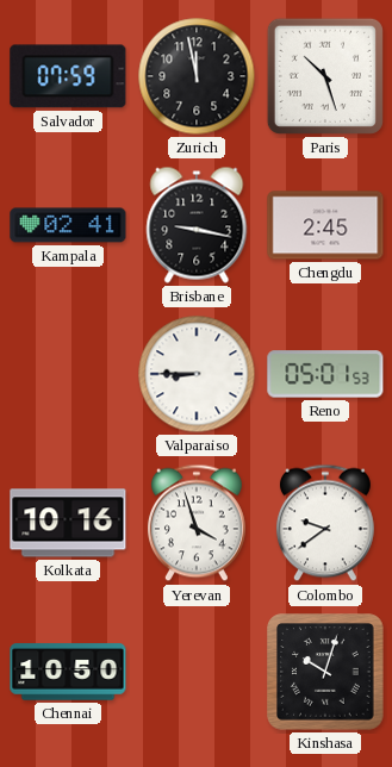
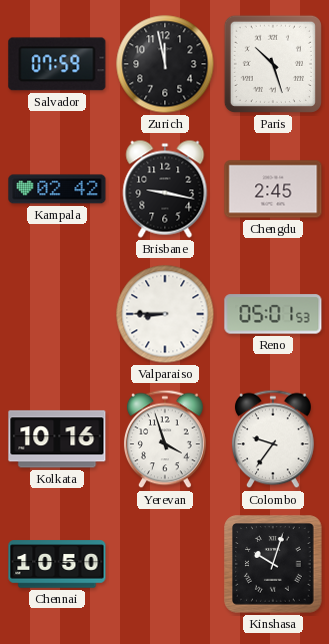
Kampala: 02:41 -> 02:42
Colombo: 9:39 -> 9:36
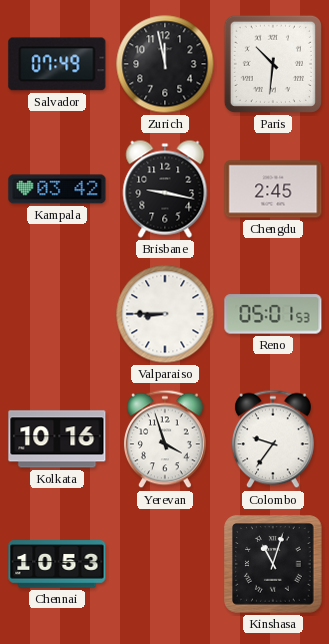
Salvador: 07:59 -> 07:49
Paris: 10:27 -> 10:31
Kampala: 02:42 -> 03:42
Chennai: 10:50 -> 10:53
Kinshasa: 10:03 -> 11:03
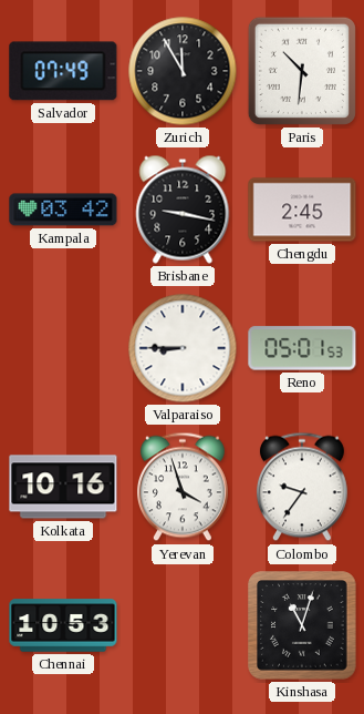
Zurich: 11:58 -> 11:55
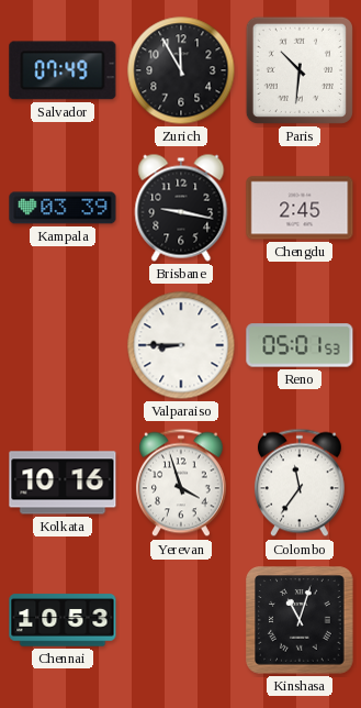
Kampala: 03:42 -> 03:39
Colombo: 9:36 -> 11:36
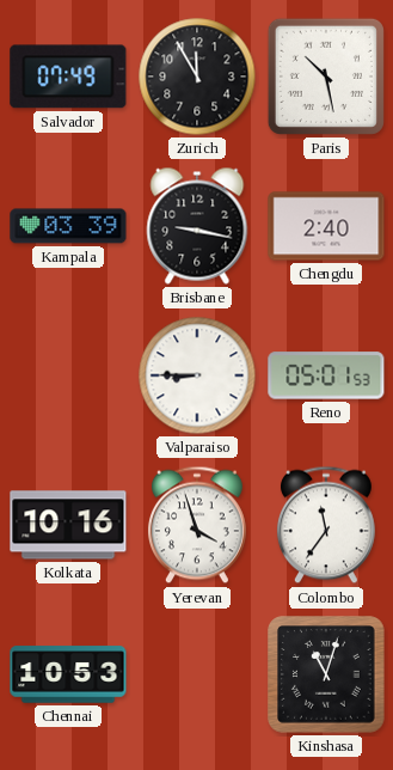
Paris: 10:31 -> 10:28
Chengdu: 2:45 -> 2:40
